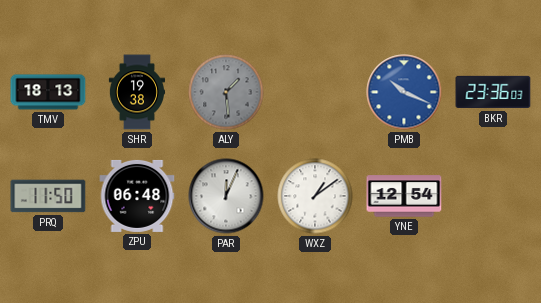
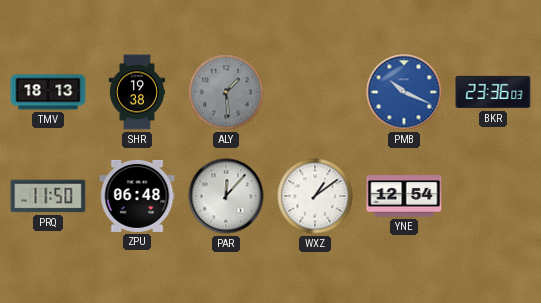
PAR: 12:04 -> 12:07
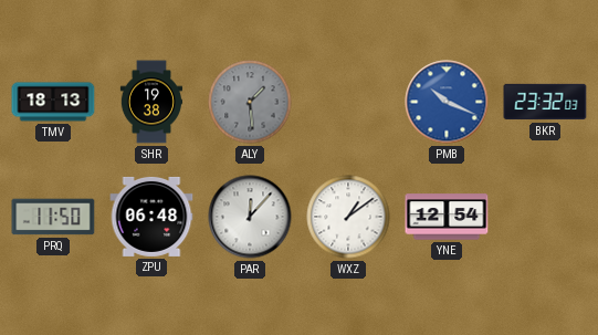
BKR: 23:36 -> 23:32
